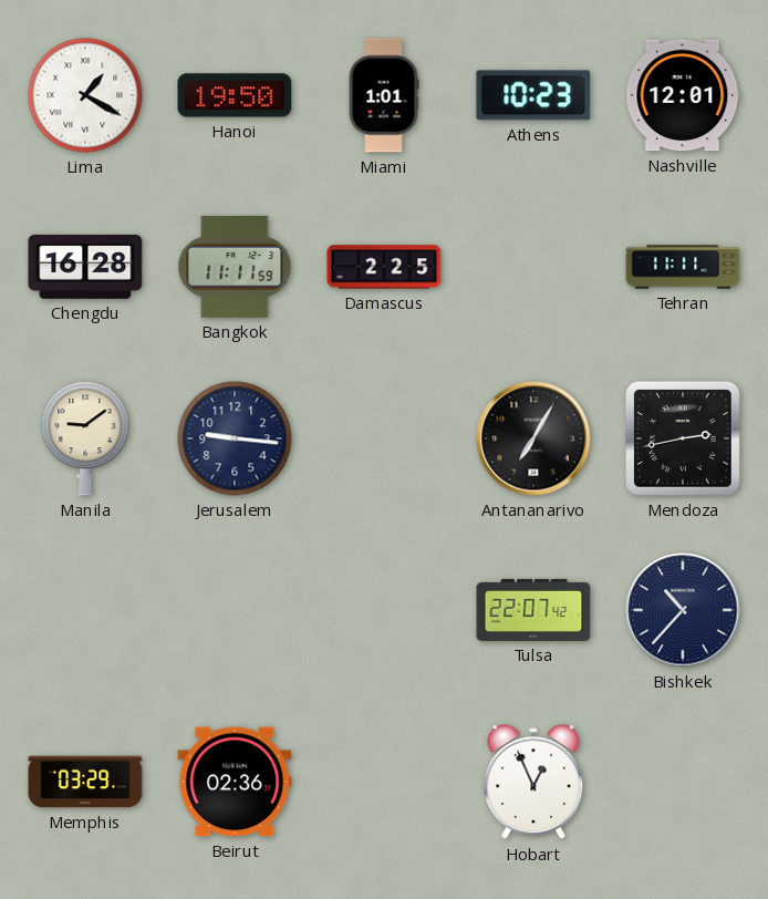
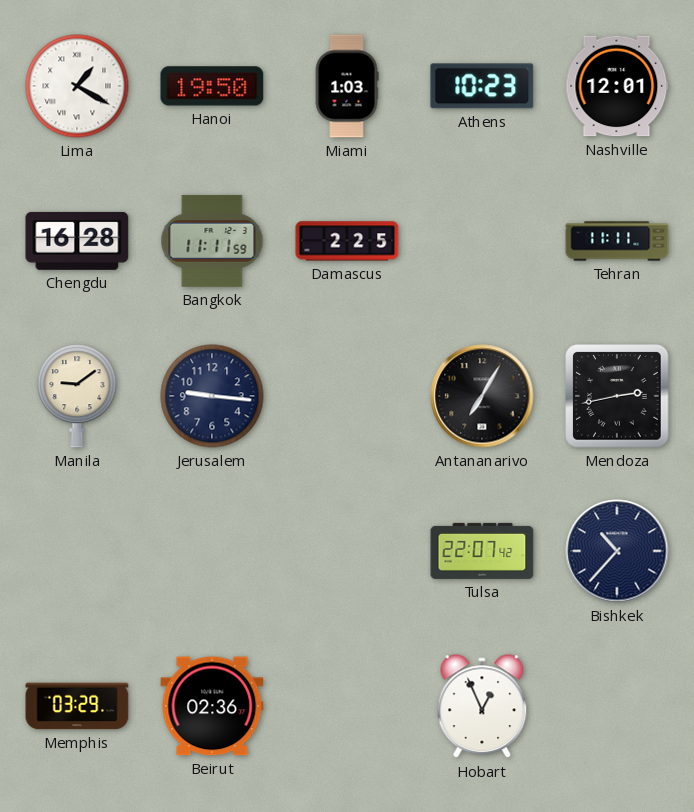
Miami: 1:01 -> 1:03
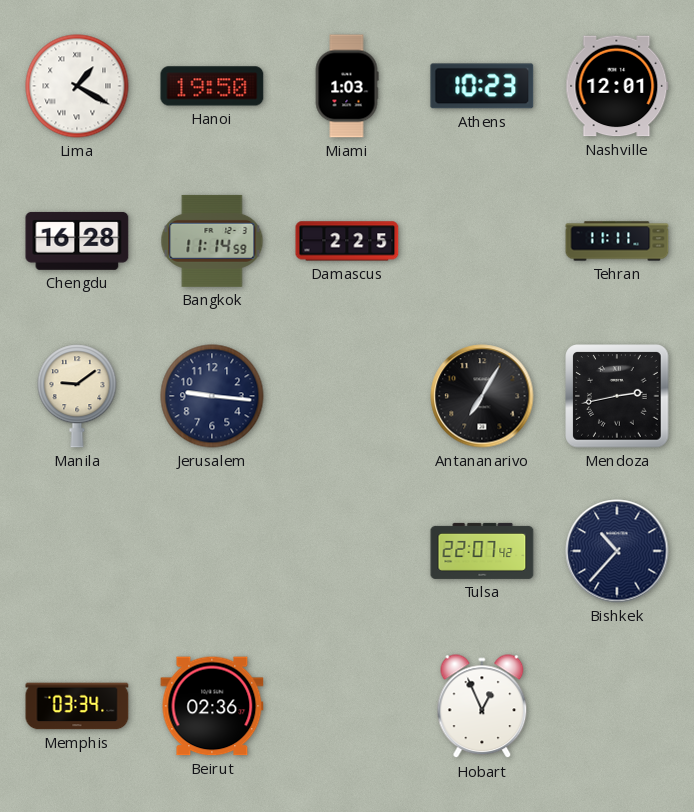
Bangkok: 11:11 -> 11:14
Memphis: 03:29 -> 03:34
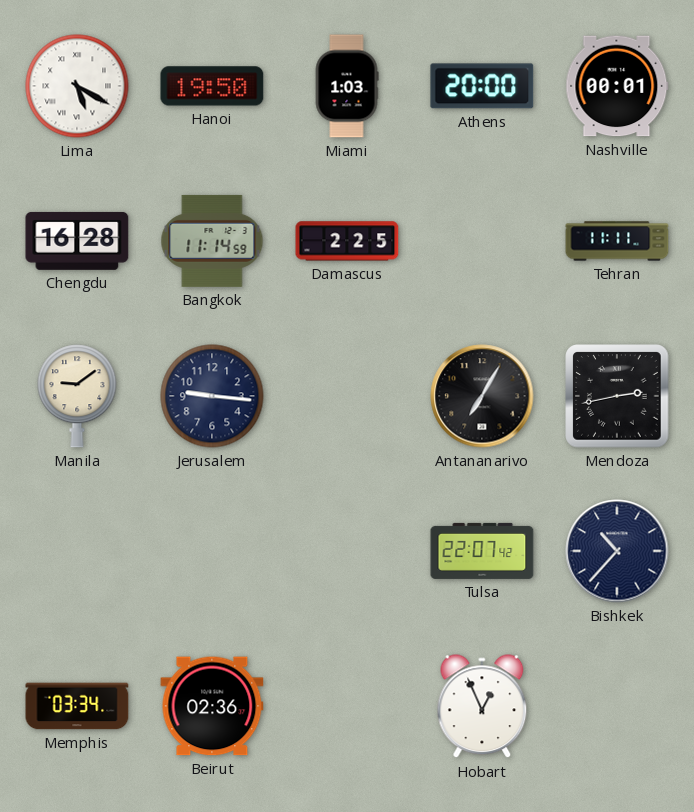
Lima: 1:20 -> 5:20
Athens: 10:23 -> 20:00
Nashville: 12:01 -> 00:01
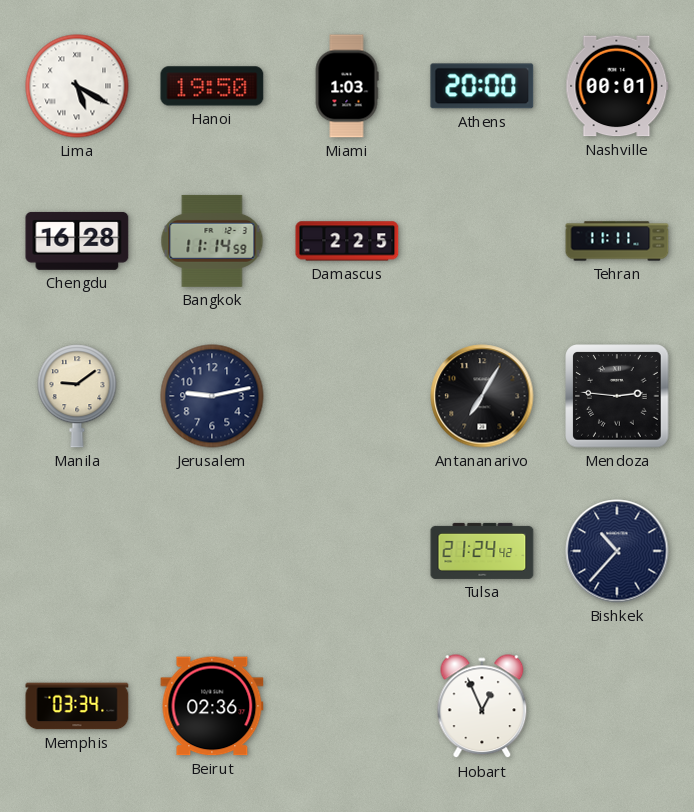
Jerusalem: 9:16 -> 9:13
Mendoza: 2:43 -> 2:46
Tulsa: 22:07 -> 21:24
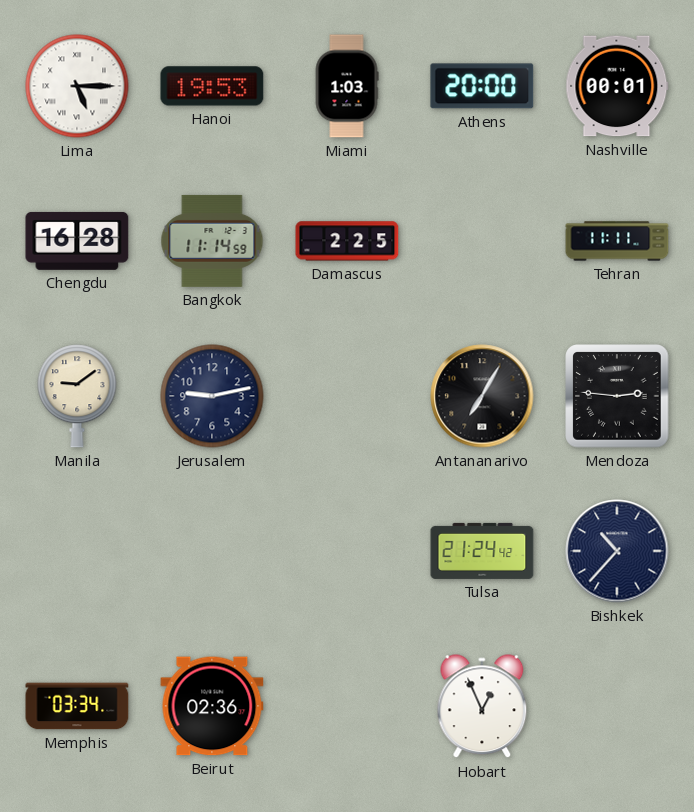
Lima: 5:20 -> 5:15
Hanoi: 19:50 -> 19:53
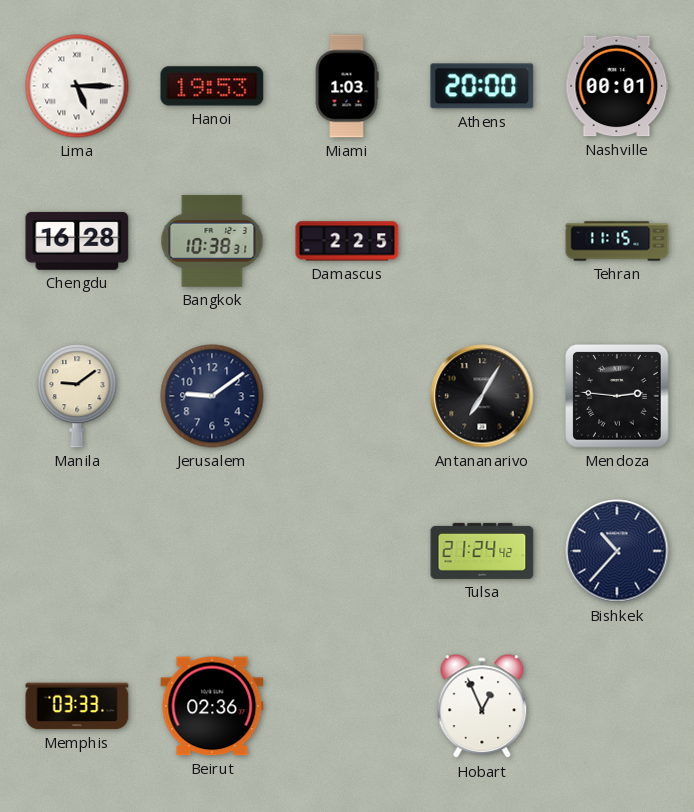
Bangkok: 11:14 -> 10:38
Tehran: 11:11 -> 11:15
Jerusalem: 9:13 -> 9:09
Memphis: 03:34 -> 03:33
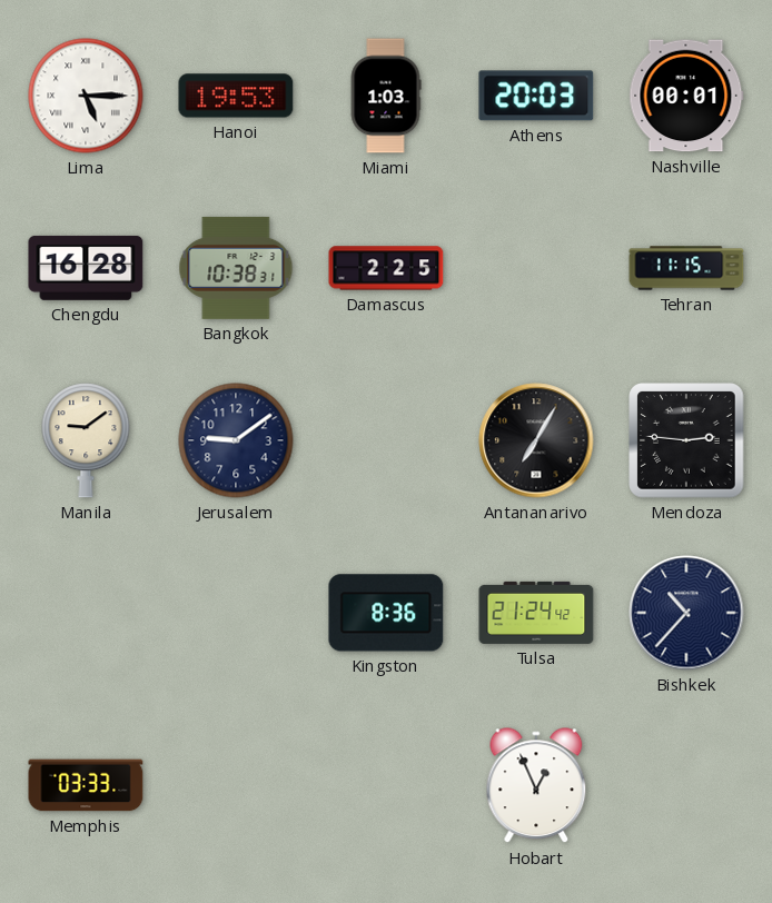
Athens: 20:00 -> 20:03
Kingston: none -> 8:36
Beirut: 02:36 -> none
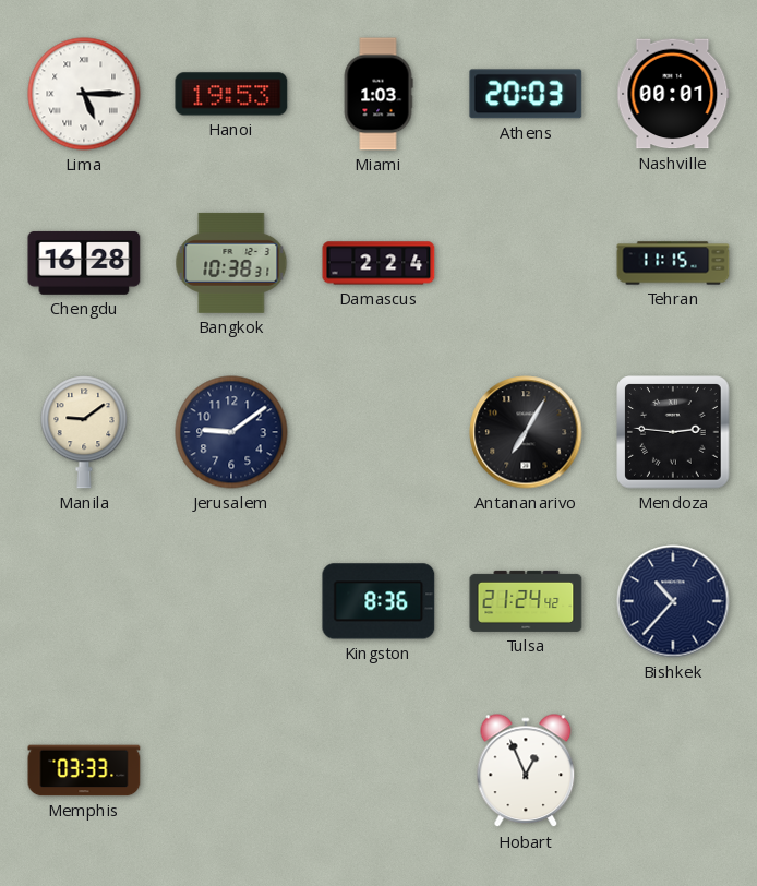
Damascus: 2:25 -> 2:24
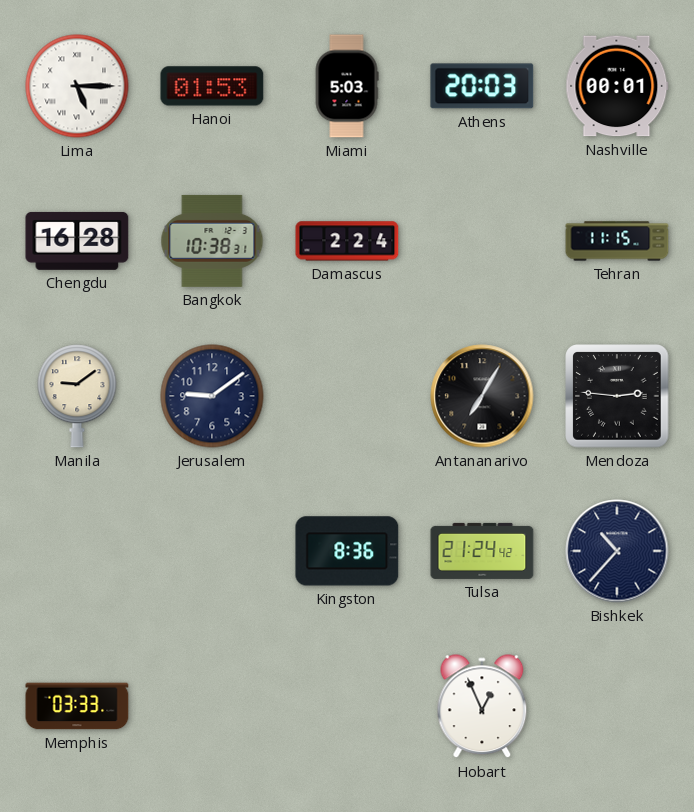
Hanoi: 19:53 -> 01:53
Miami: 1:03 -> 5:03
